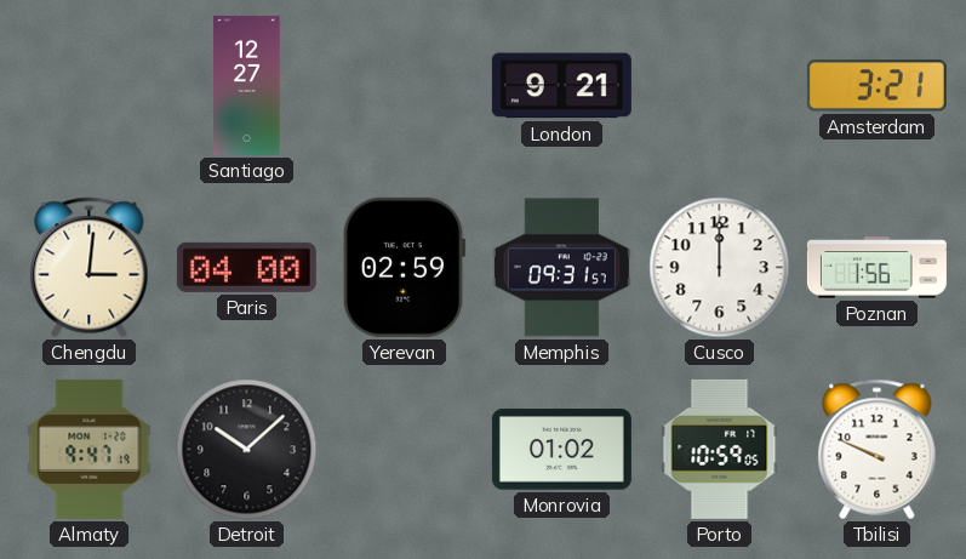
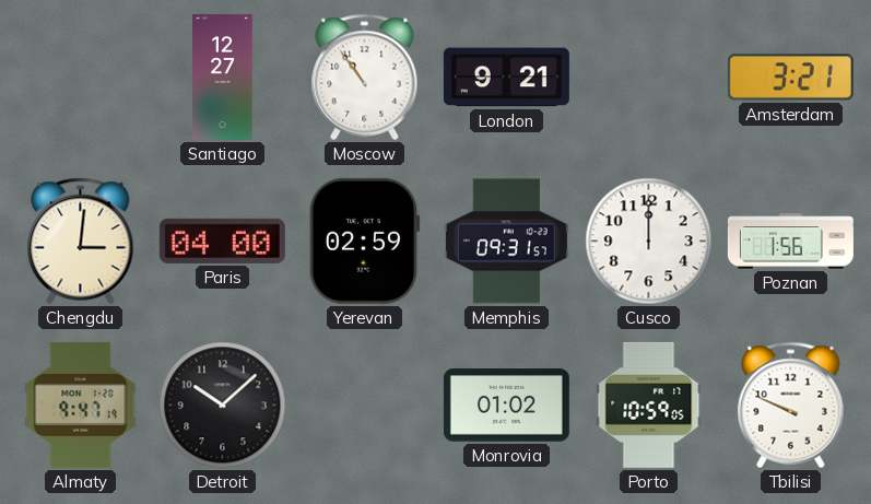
Moscow: none -> 10:54
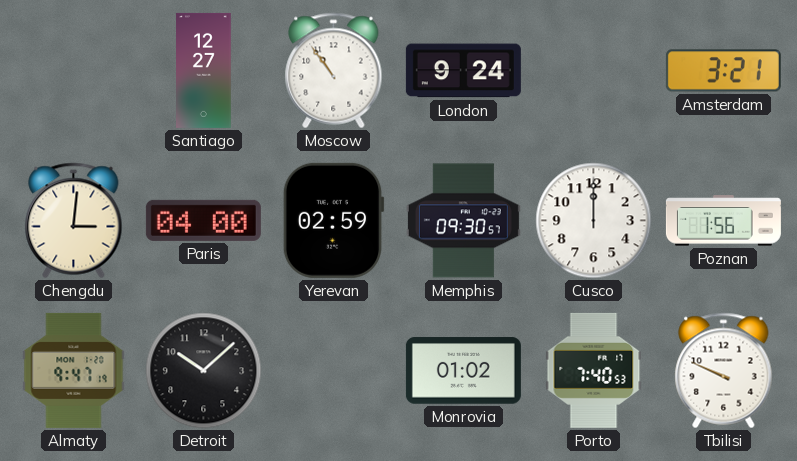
London: 9:21 -> 9:24
Memphis: 09:31 -> 09:30
Porto: 10:59 -> 7:40
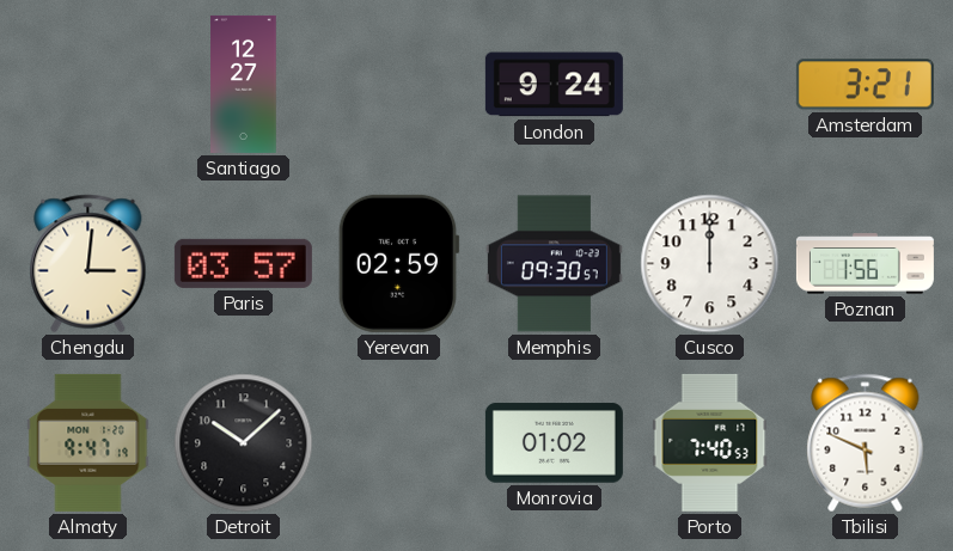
Moscow: 10:54 -> none
Paris: 04:00 -> 03:57
Tbilisi: 9:49 -> 5:49
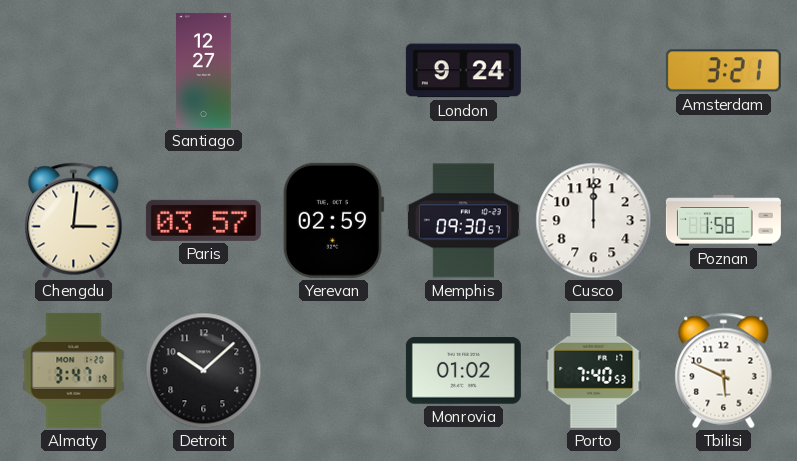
Poznan: 1:56 -> 1:58
Almaty: 9:47 -> 3:47
